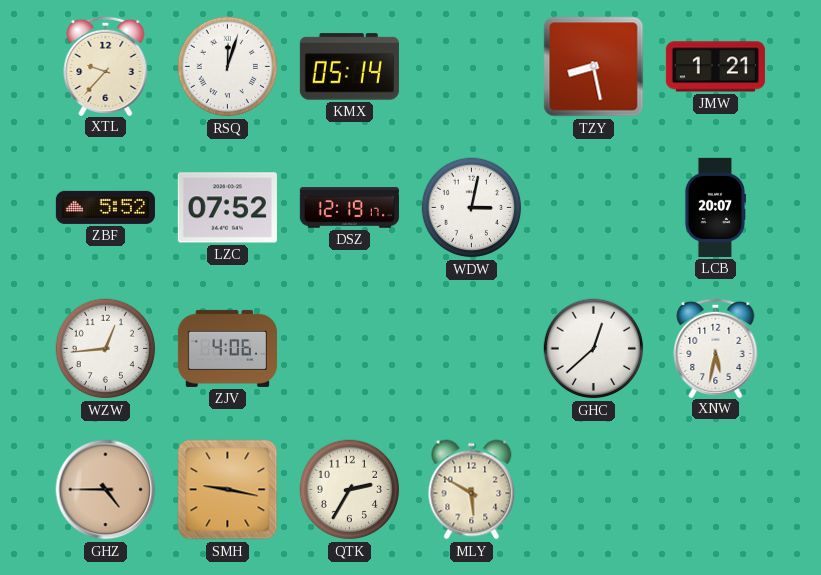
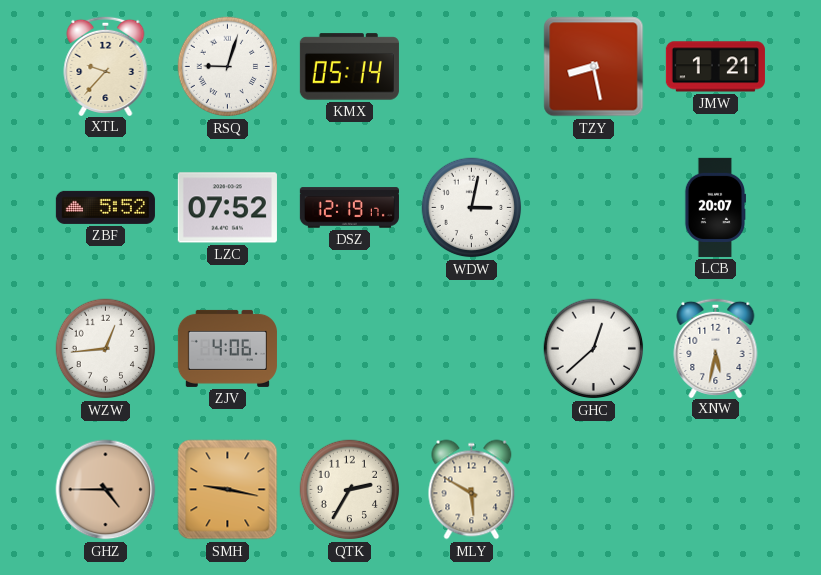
RSQ: 12:03 -> 9:03
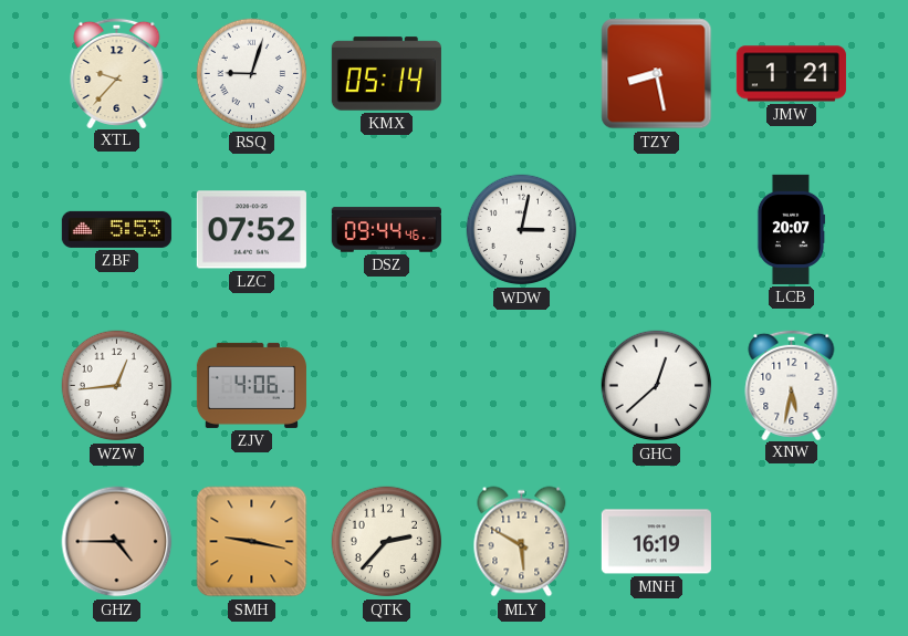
ZBF: 5:52 -> 5:53
DSZ: 12:19 -> 09:44
QTK: 2:35 -> 2:37
MNH: none -> 16:19
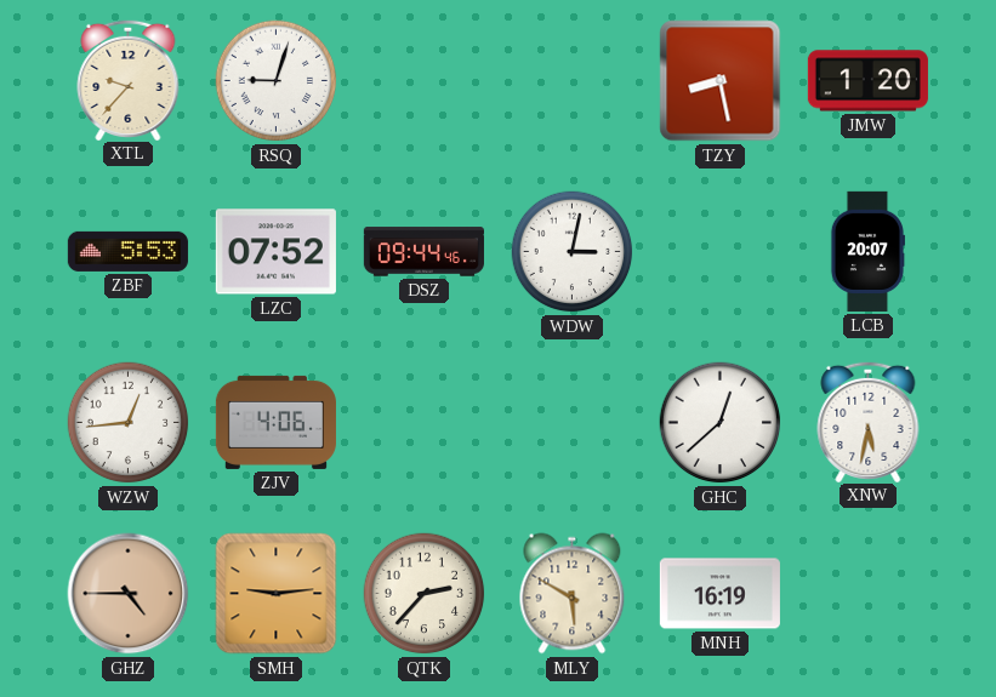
KMX: 05:14 -> none
JMW: 1:21 -> 1:20
SMH: 9:17 -> 9:14
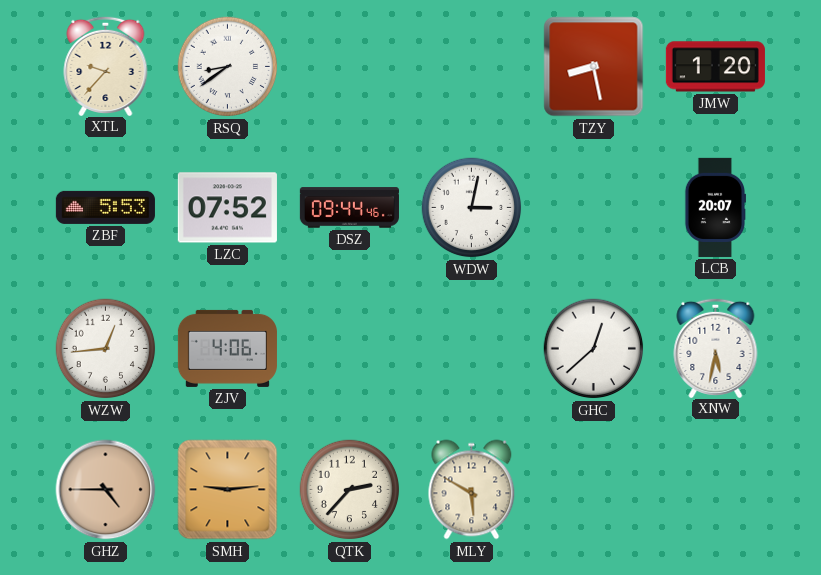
RSQ: 9:03 -> 8:39
MNH: 16:19 -> none
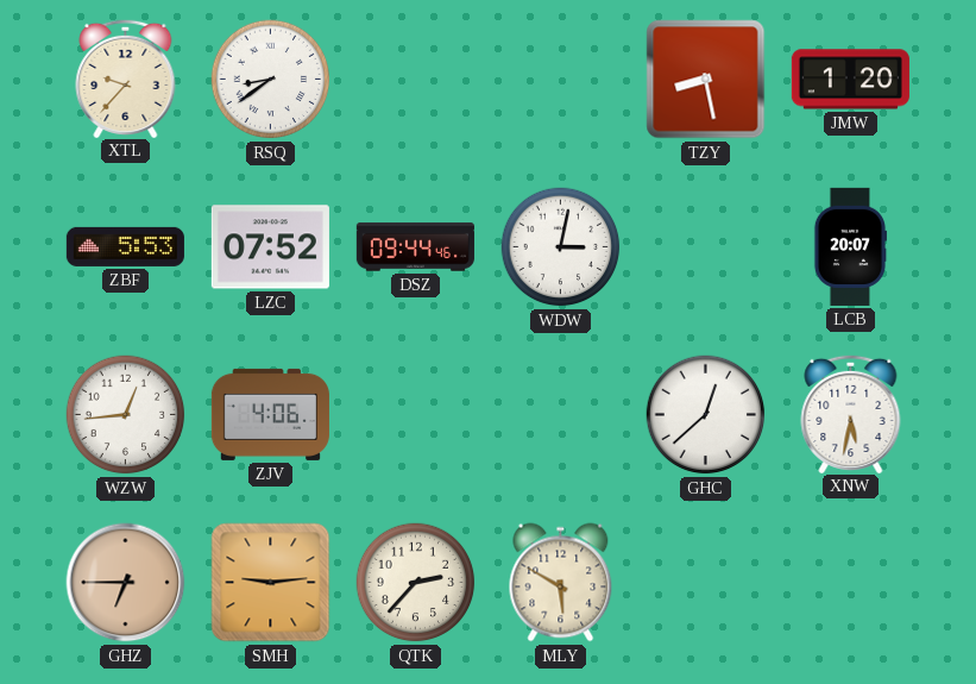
GHZ: 4:45 -> 6:45
